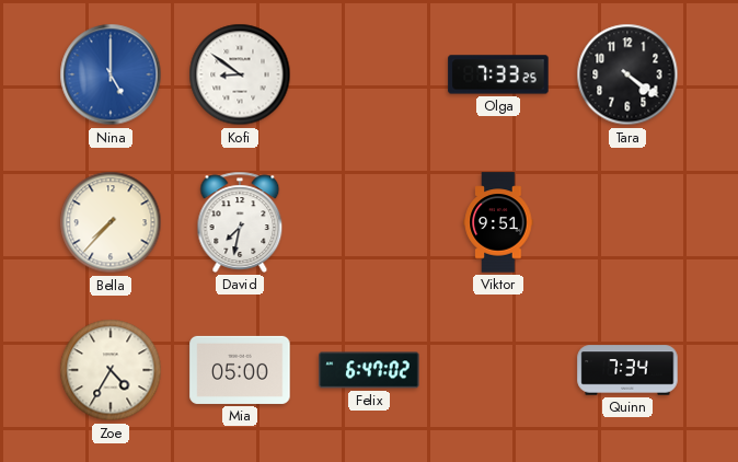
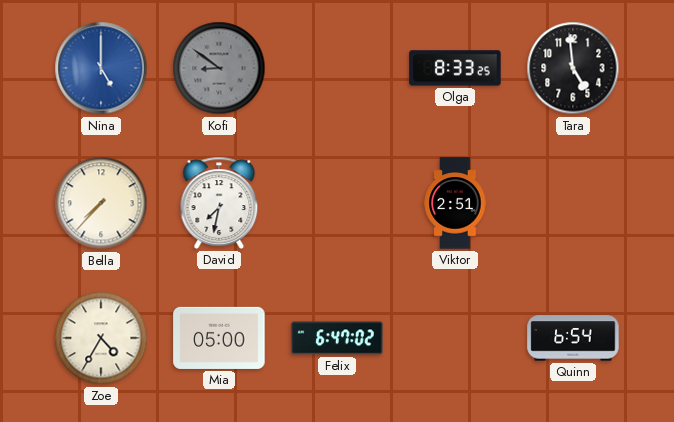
Kofi dial: white -> grey
Olga: 7:33 -> 8:33
Tara: 4:21 -> 4:59
Viktor: 9:51 -> 2:51
Quinn: 7:34 -> 6:54
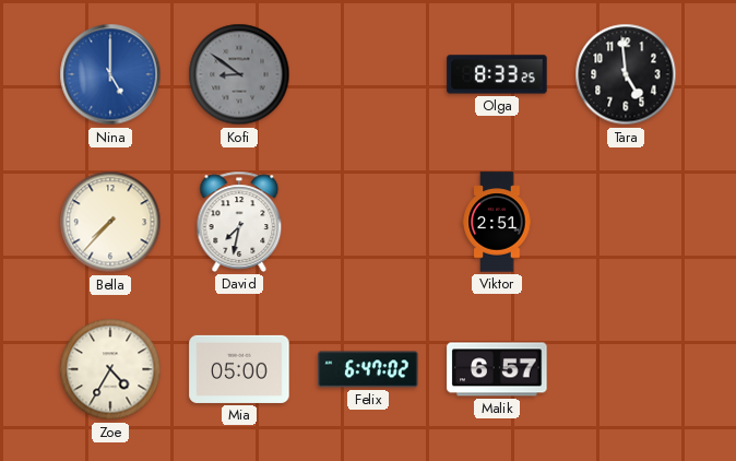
Malik: none -> 6:57
Quinn: 6:54 -> none
